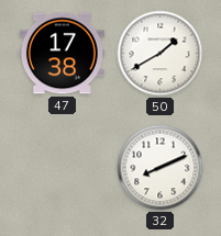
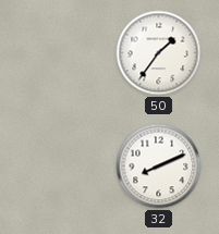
47: 17:38 -> none
50: 1:40 -> 1:36
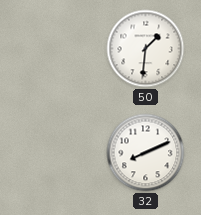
50: 1:36 -> 1:31
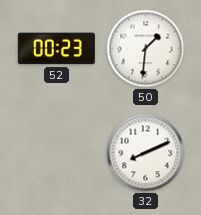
52: none -> 00:23
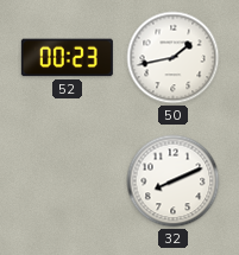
50: 1:31 -> 1:43
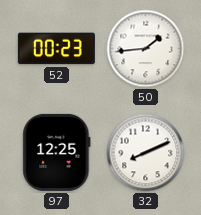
50: 1:43 -> 1:44
97: none -> 12:25
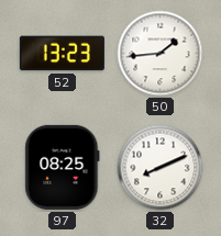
52: 00:23 -> 13:23
97: 12:25 -> 08:25
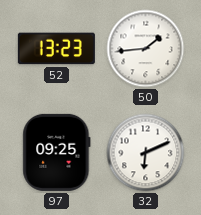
97: 08:25 -> 09:25
32: 8:11 -> 6:11
